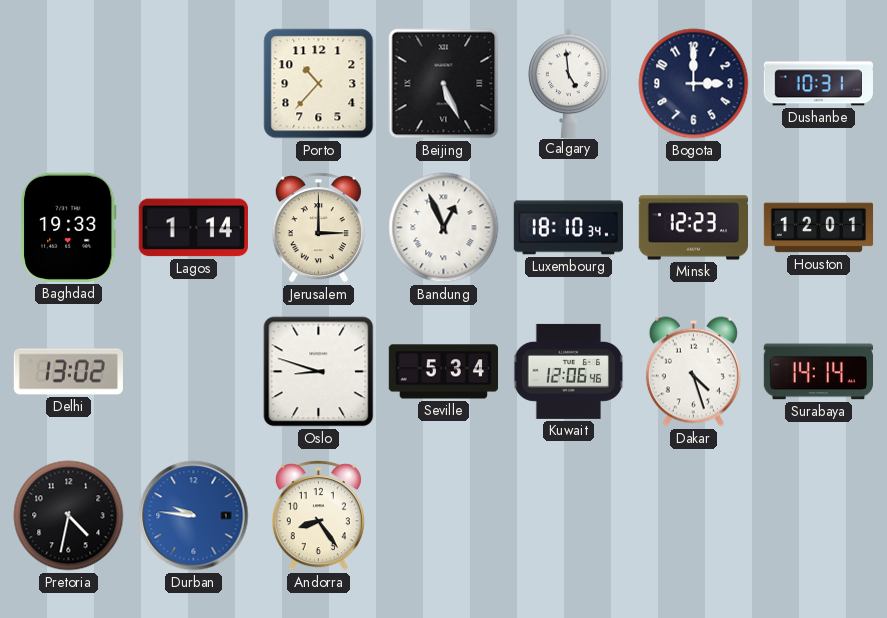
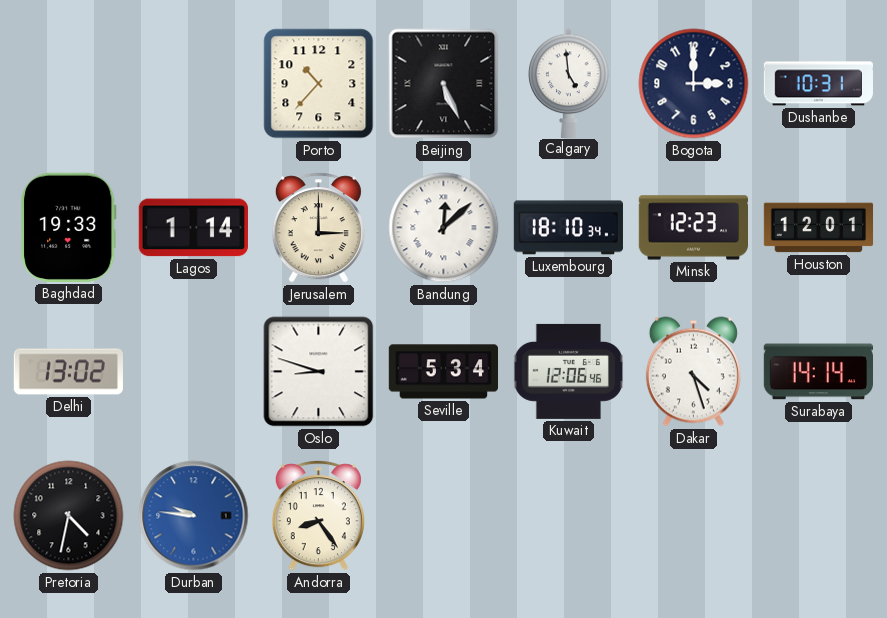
Bandung: 12:56 -> 12:08
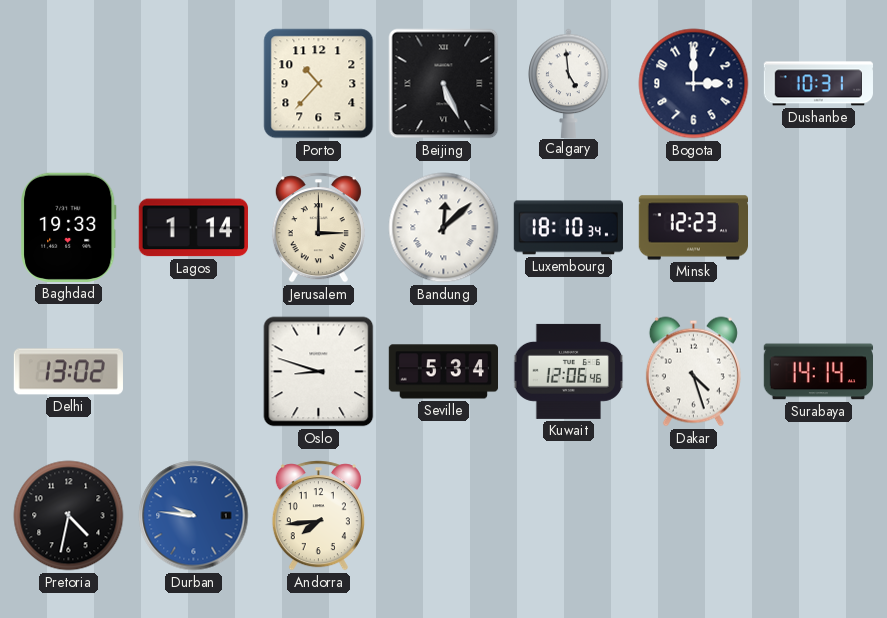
Houston: 12:01 -> none
Andorra: 8:24 -> 7:44
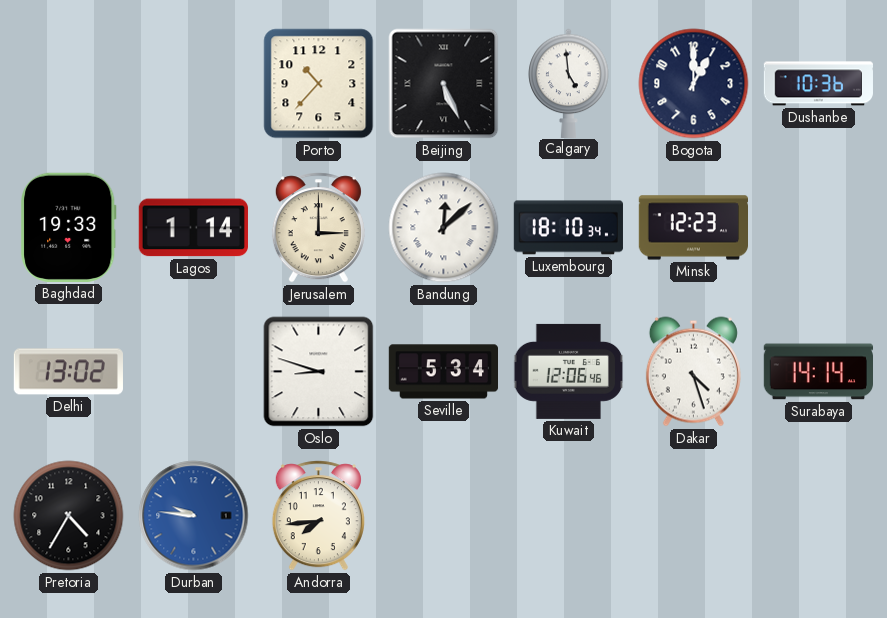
Bogota: 3:00 -> 1:00
Dushanbe: 10:31 -> 10:36
Pretoria: 4:32 -> 4:35
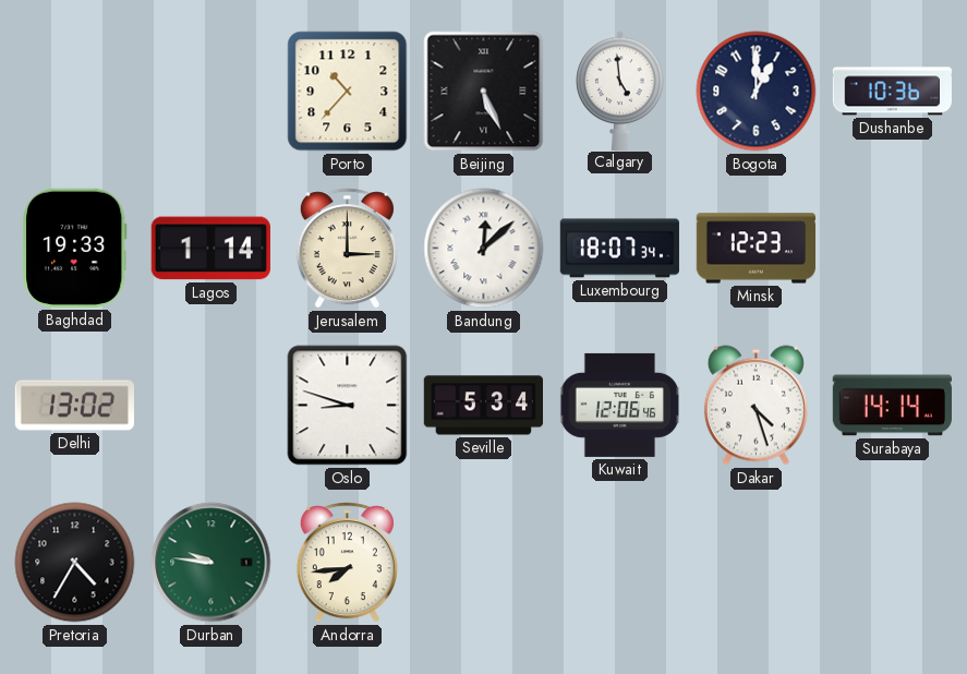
Luxembourg: 18:10 -> 18:07
Durban dial: blue -> green
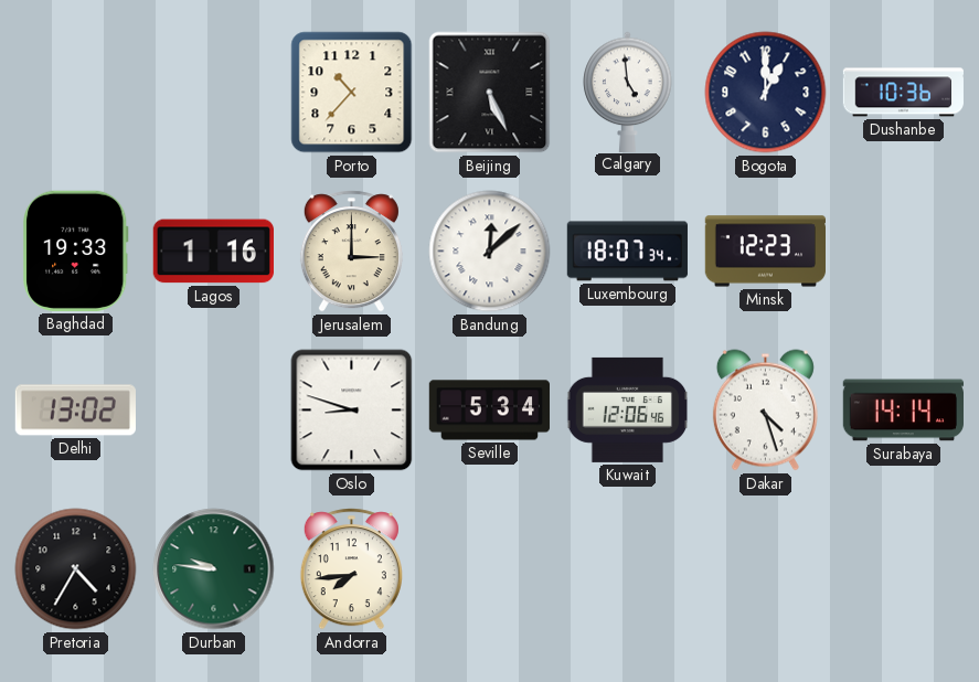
Lagos: 1:14 -> 1:16
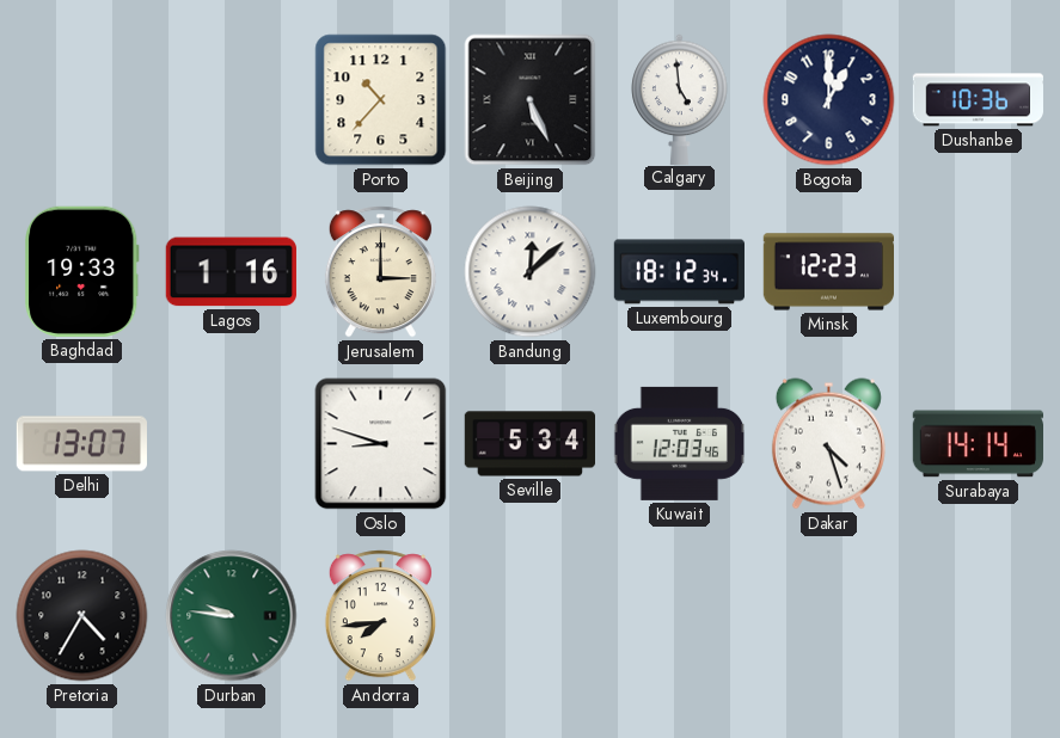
Luxembourg: 18:07 -> 18:12
Delhi: 13:02 -> 13:07
Kuwait: 12:06 -> 12:03
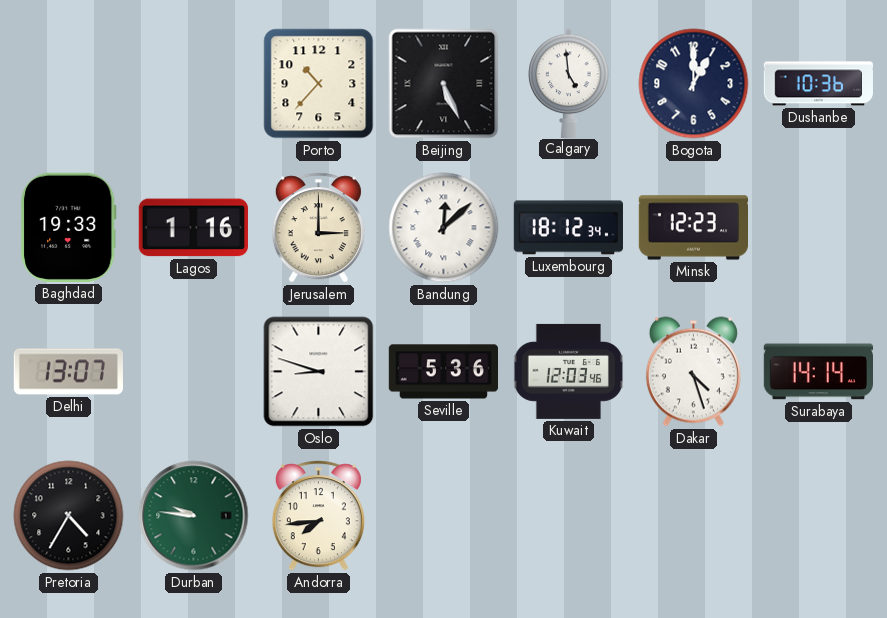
Seville: 5:34 -> 5:36
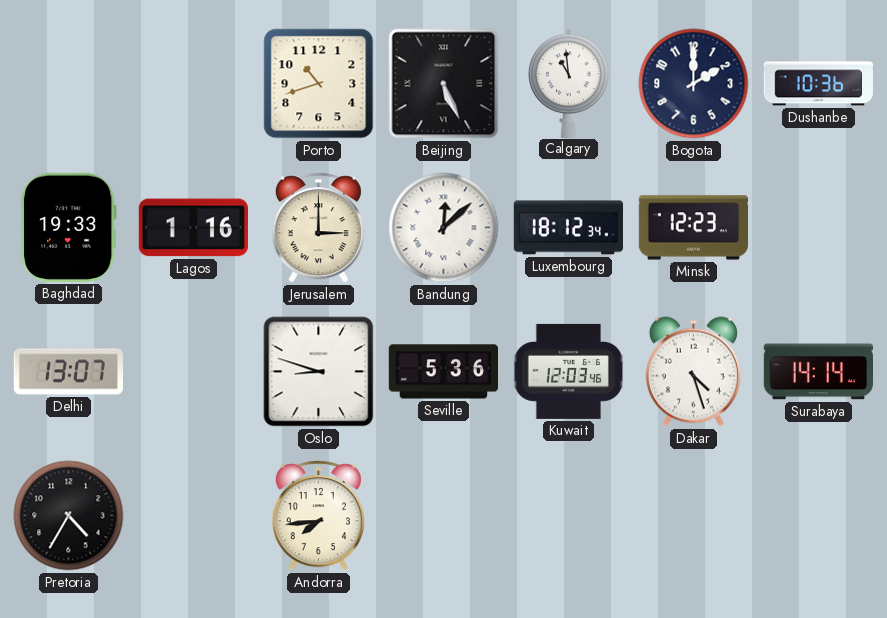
Porto: 10:37 -> 10:42
Calgary: 4:59 -> 10:59
Bogota: 1:00 -> 2:00
Durban: 9:46 -> none
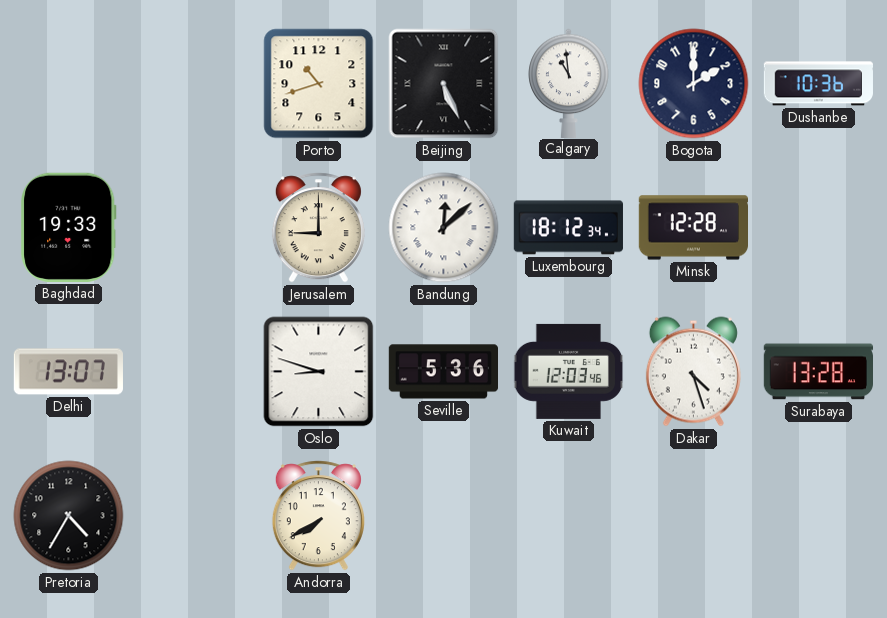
Lagos: 1:16 -> none
Jerusalem: 3:00 -> 9:00
Minsk: 12:23 -> 12:28
Surabaya: 14:14 -> 13:28
Andorra: 7:44 -> 7:40
